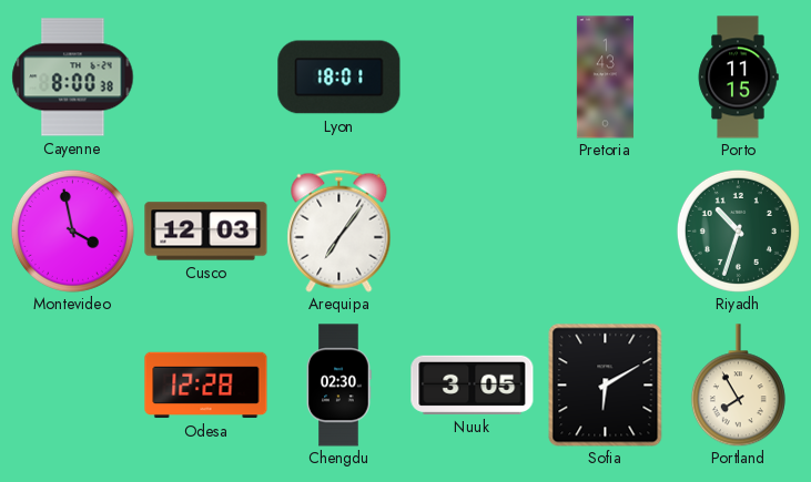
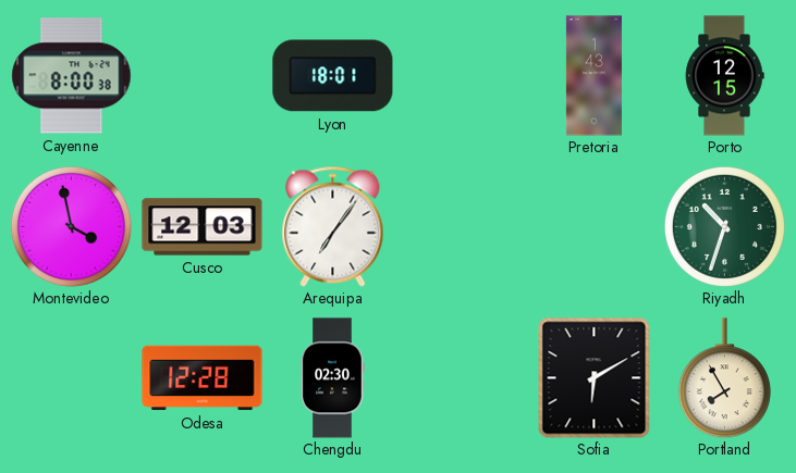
Porto: 11:15 -> 12:15
Nuuk: 3:05 -> none
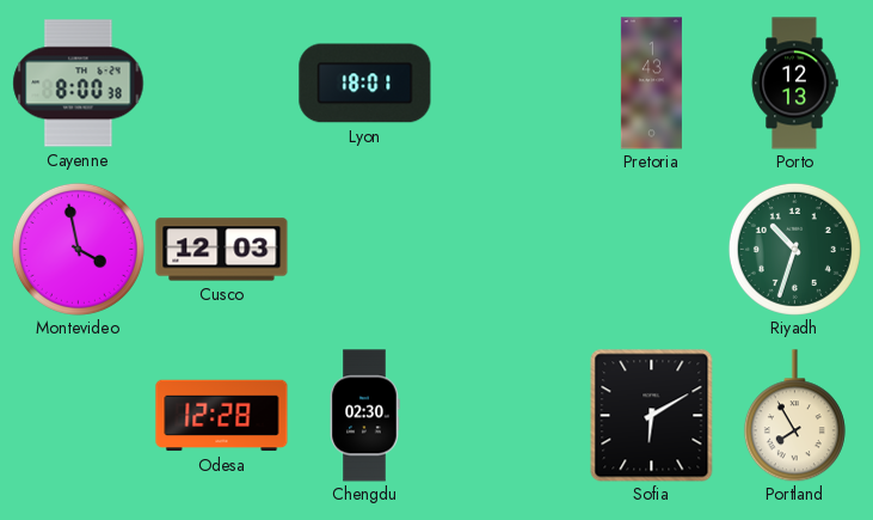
Porto: 12:15 -> 12:13
Arequipa: 7:06 -> none
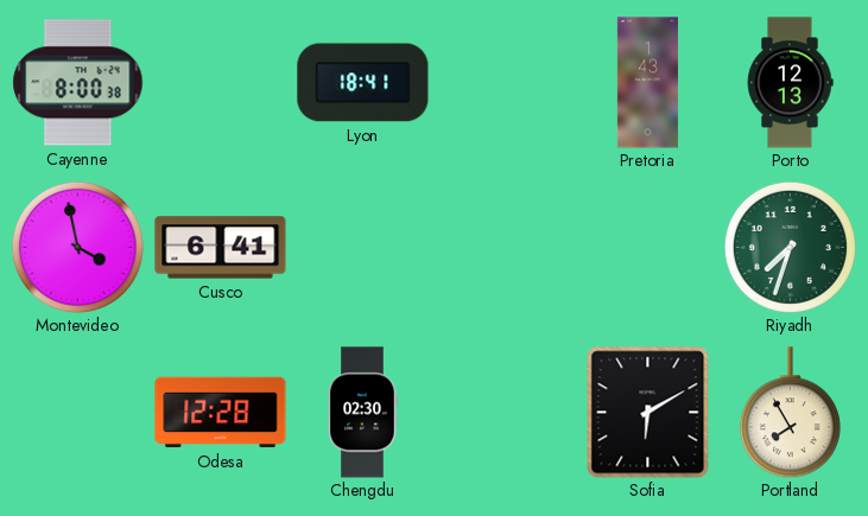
Lyon: 18:01 -> 18:41
Cusco: 12:03 -> 6:41
Riyadh: 10:33 -> 7:33
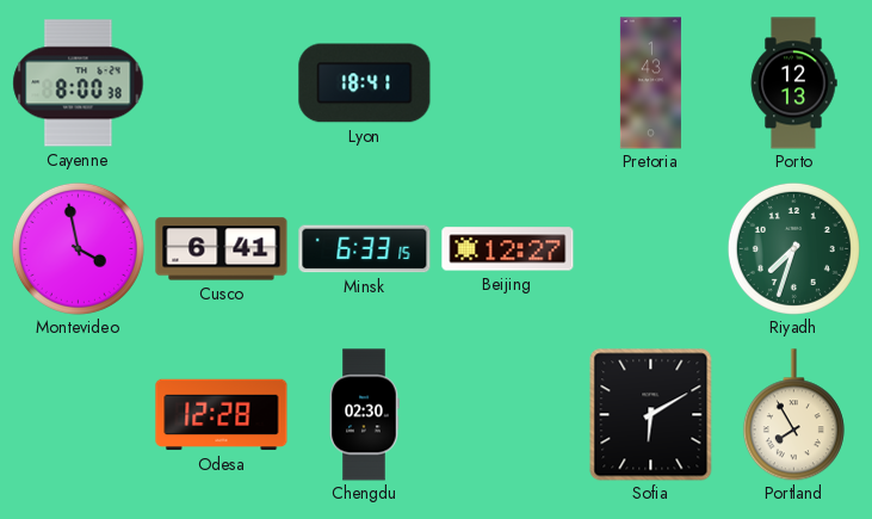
Minsk: none -> 6:33
Beijing: none -> 12:27
